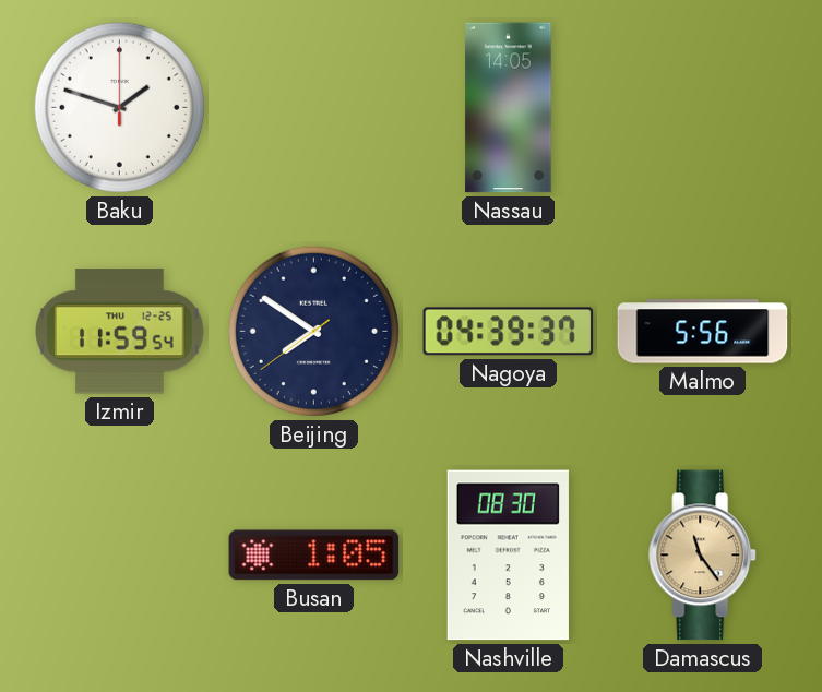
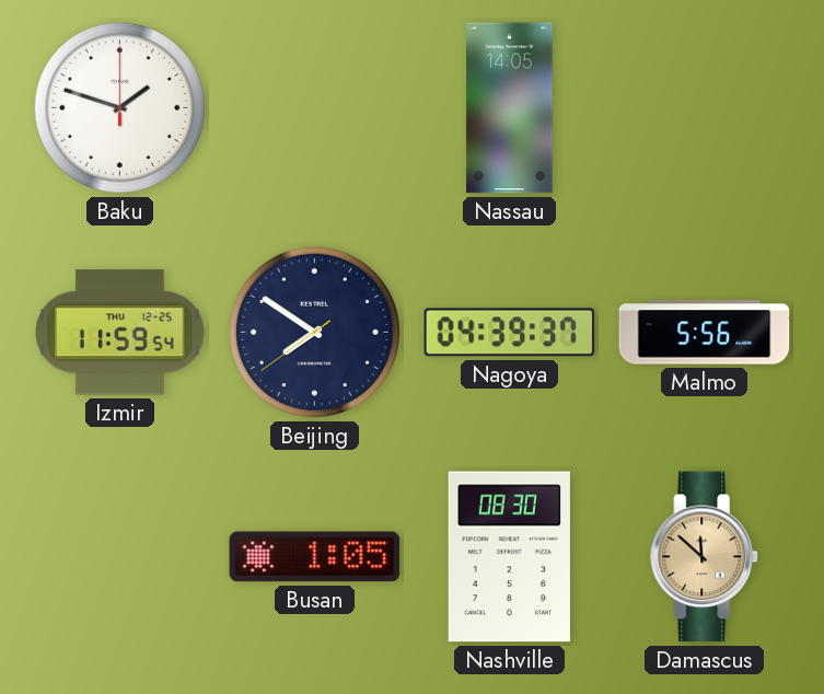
Damascus: 11:24 -> 11:52
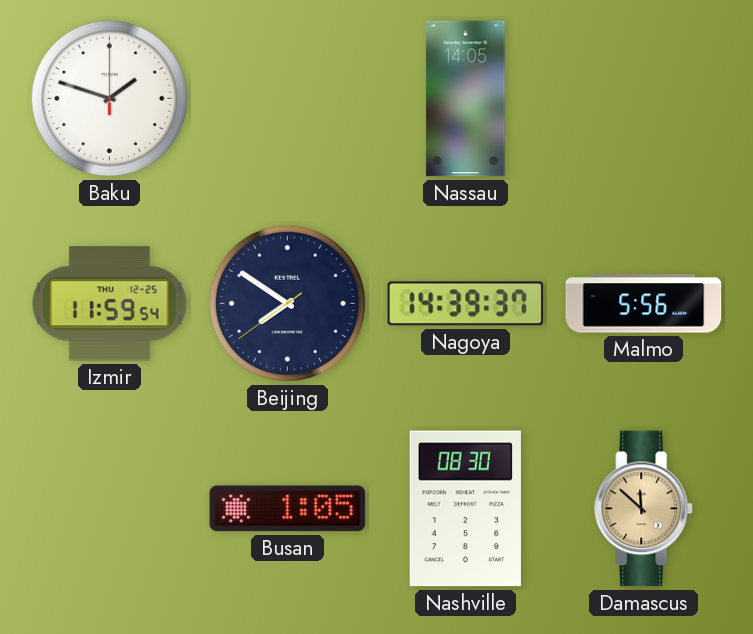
Nagoya: 04:39 -> 14:39
